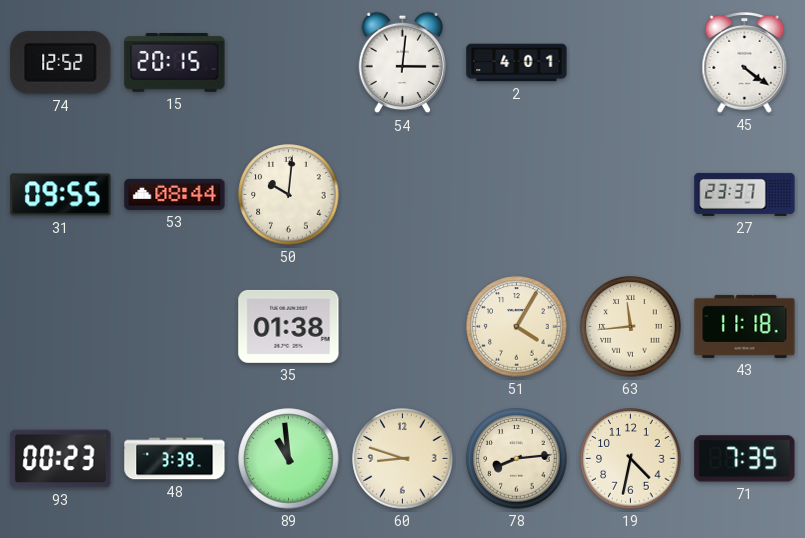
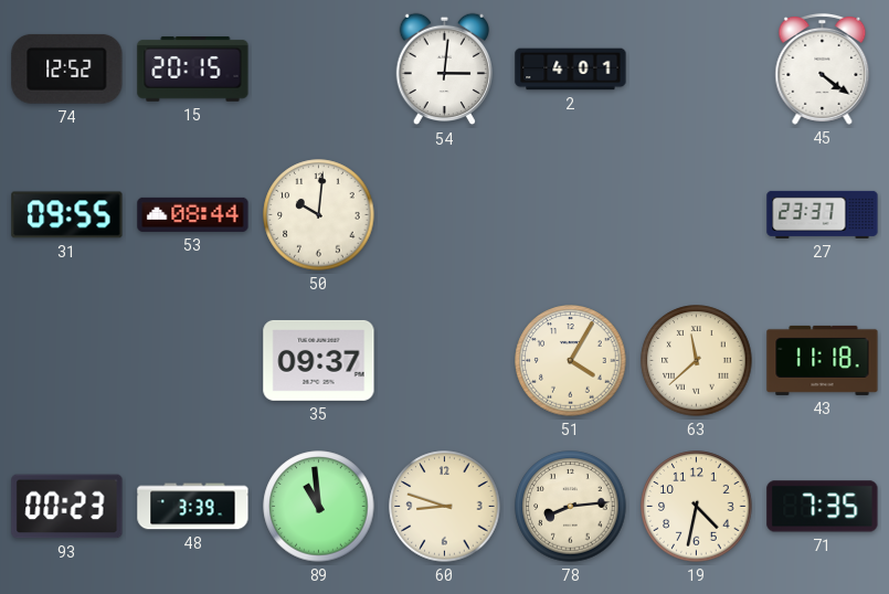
35: 01:38 -> 09:37
63: 11:44 -> 11:38
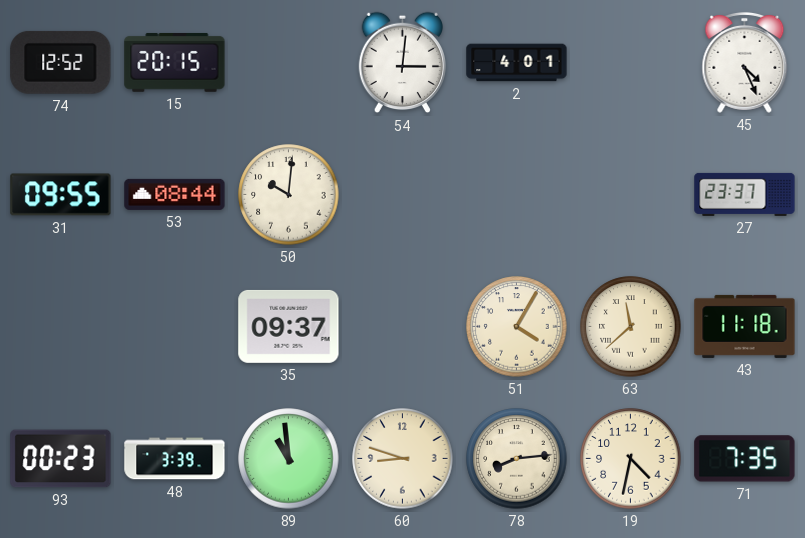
45: 4:21 -> 4:26
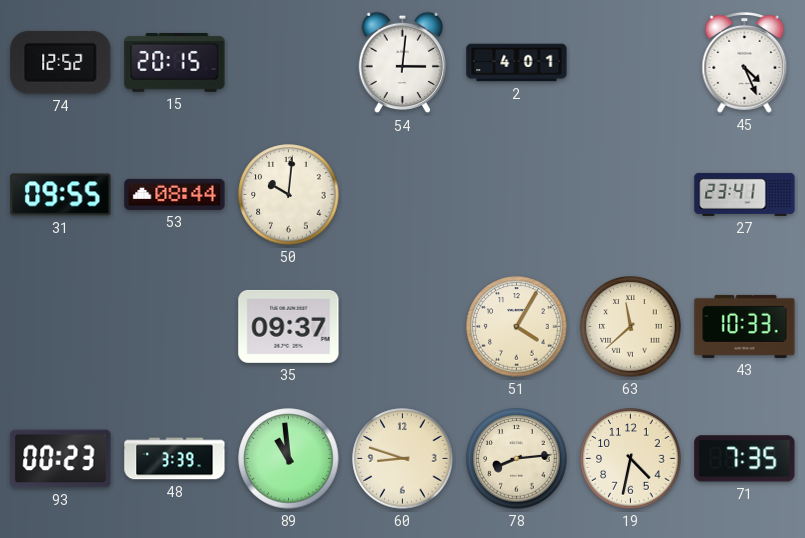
27: 23:37 -> 23:41
43: 11:18 -> 10:33
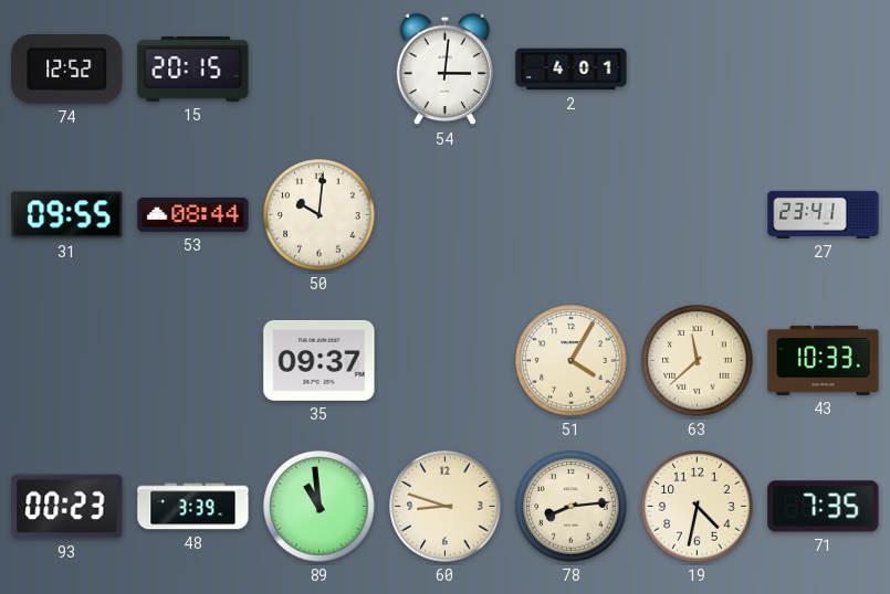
45: 4:26 -> none
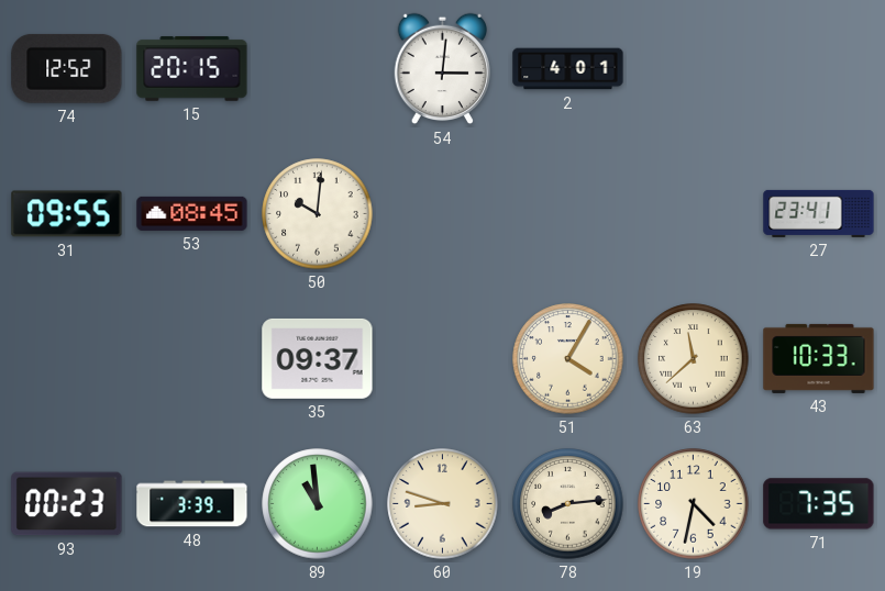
53: 08:44 -> 08:45
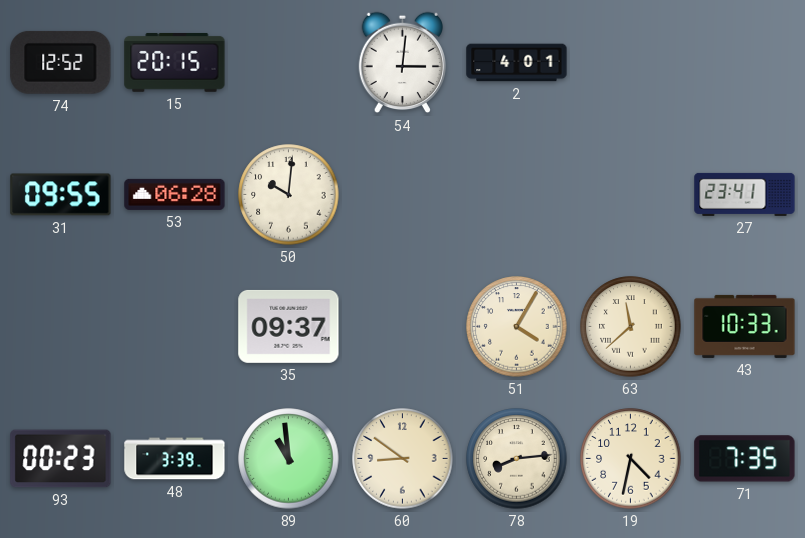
53: 08:45 -> 06:28
60: 8:48 -> 8:51
